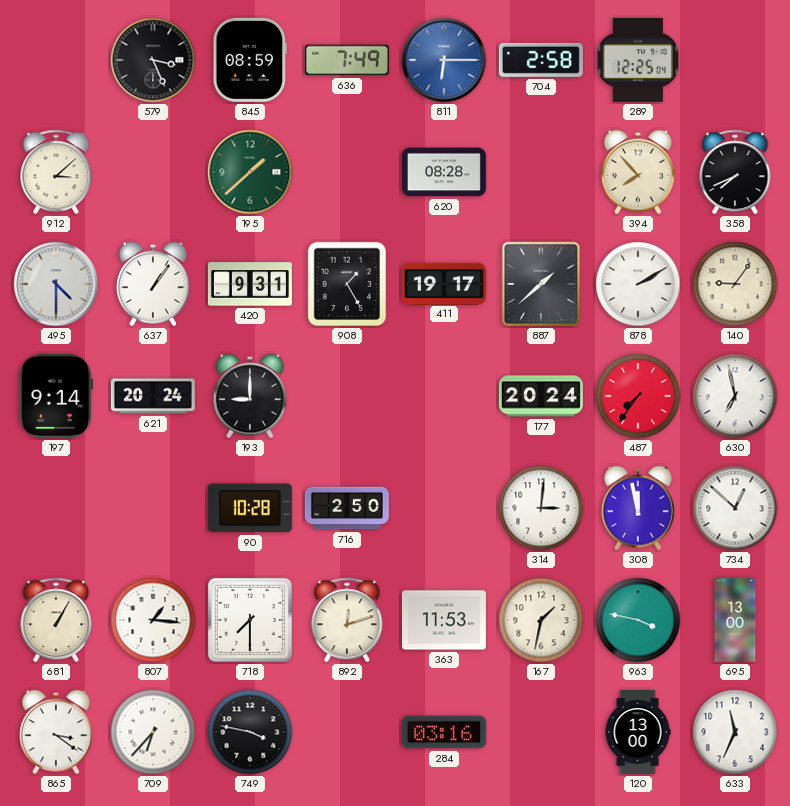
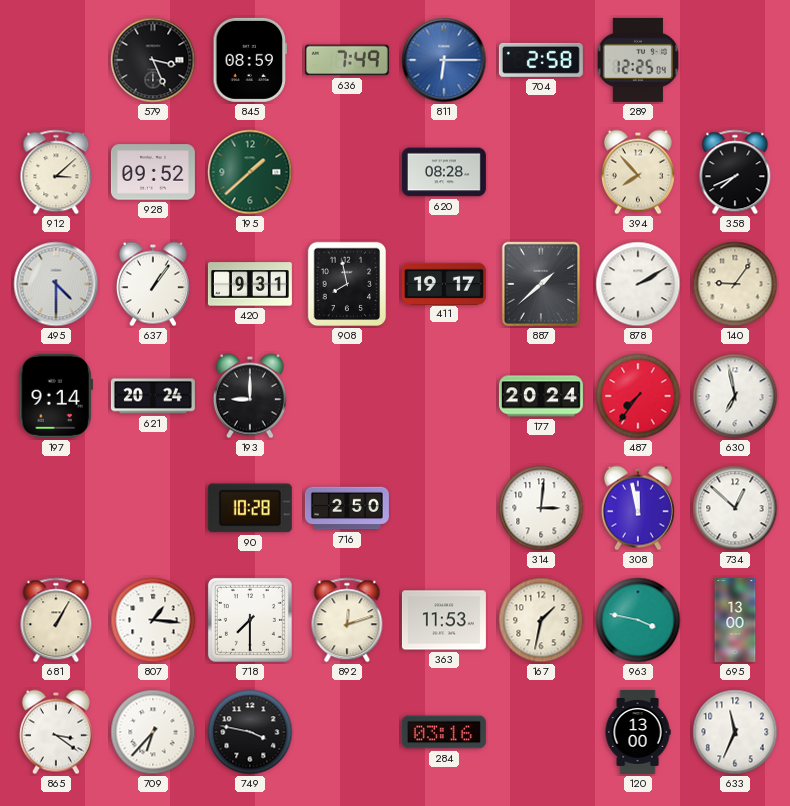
928: none -> 09:52
908: 1:25 -> 7:58
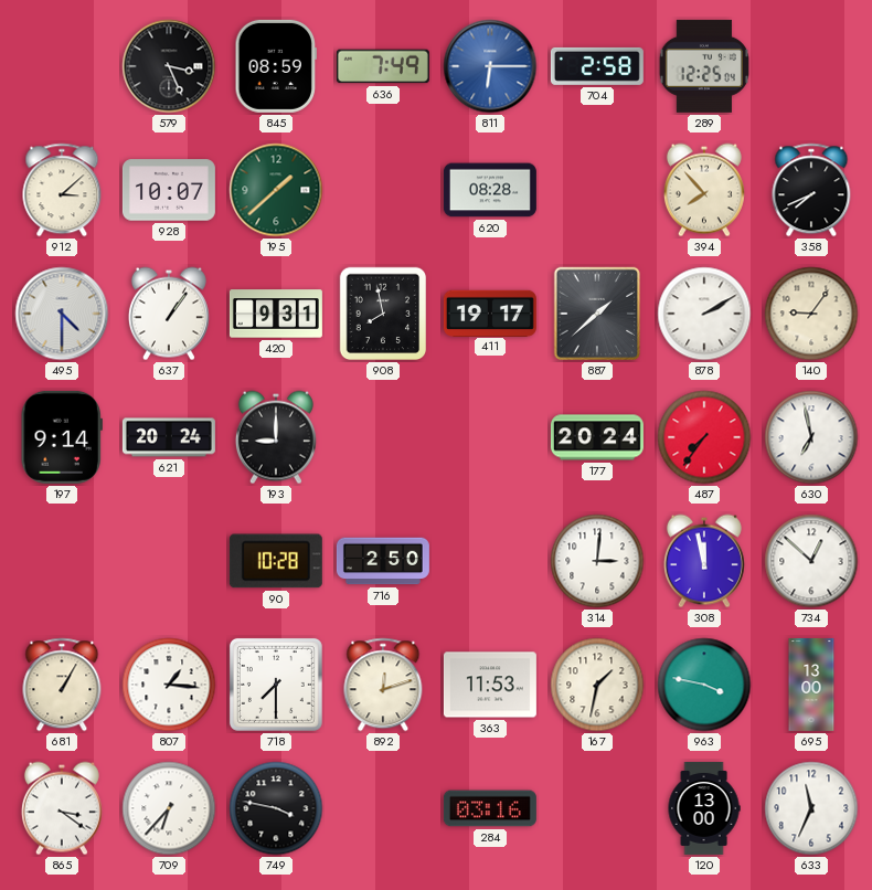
928: 09:52 -> 10:07
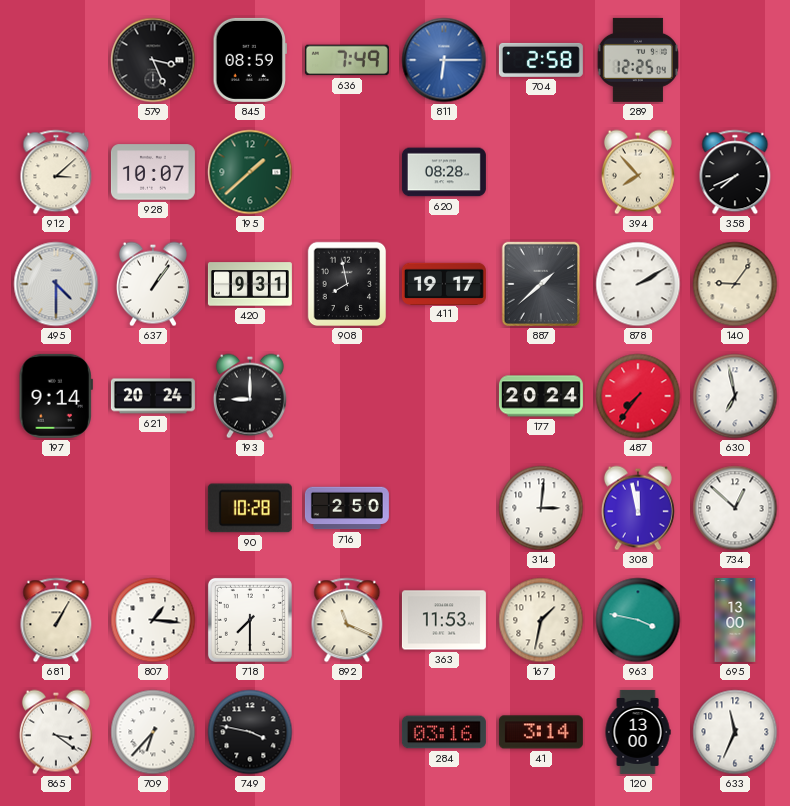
892: 12:12 -> 11:19
41: none -> 3:14
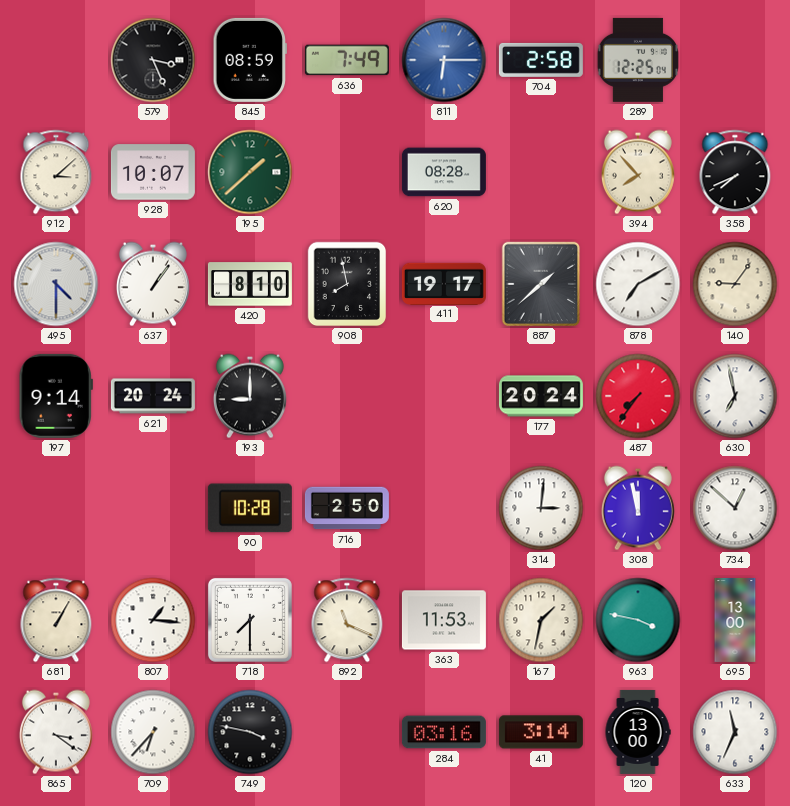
420: 9:31 -> 8:10
878: 2:10 -> 7:10
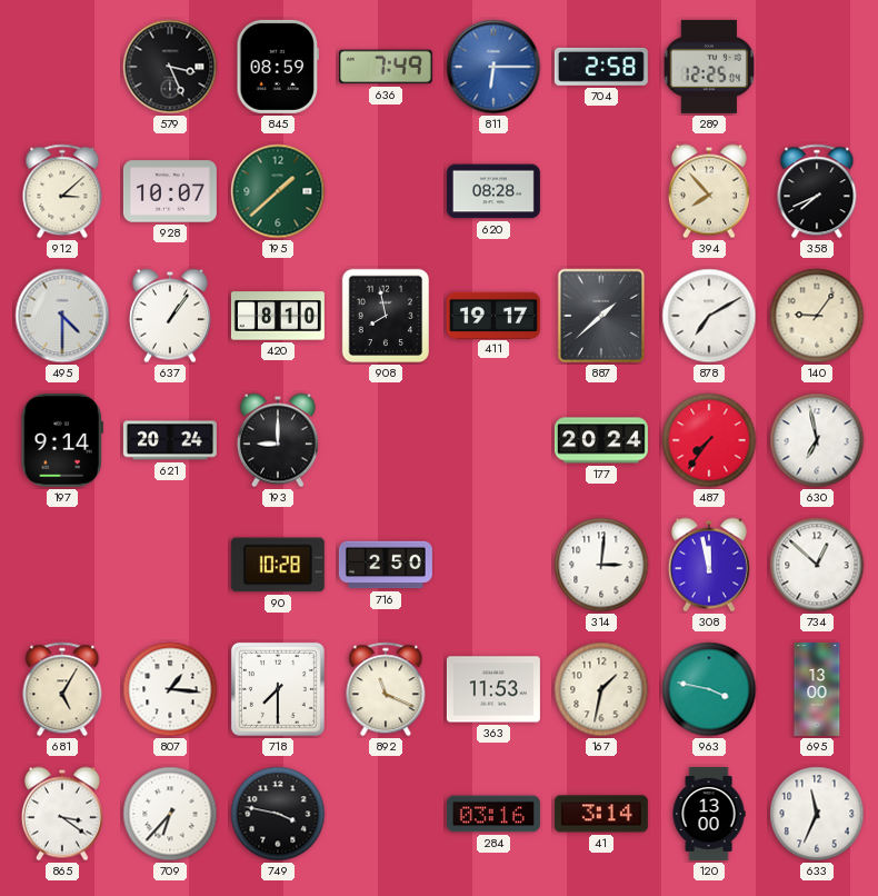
681: 1:05 -> 5:05
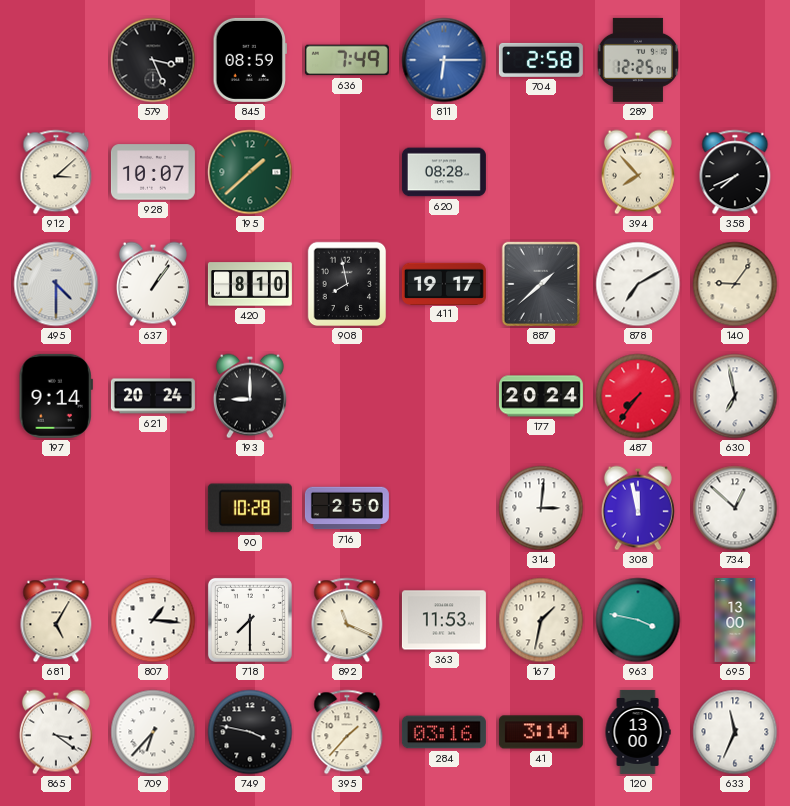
395: none -> 1:37
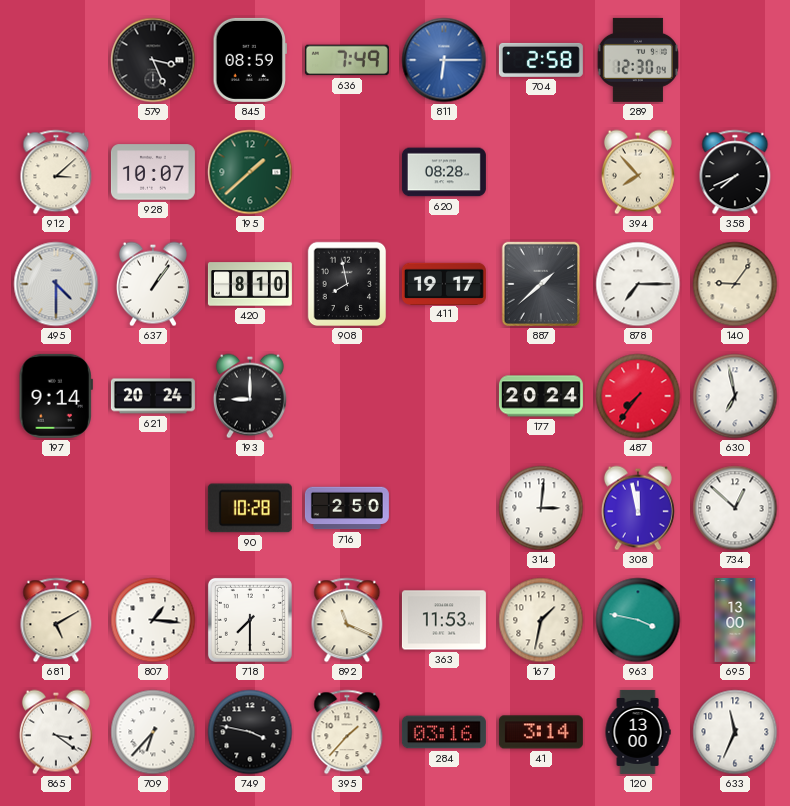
289: 12:25 -> 12:30
878: 7:10 -> 7:15
681: 5:05 -> 5:10
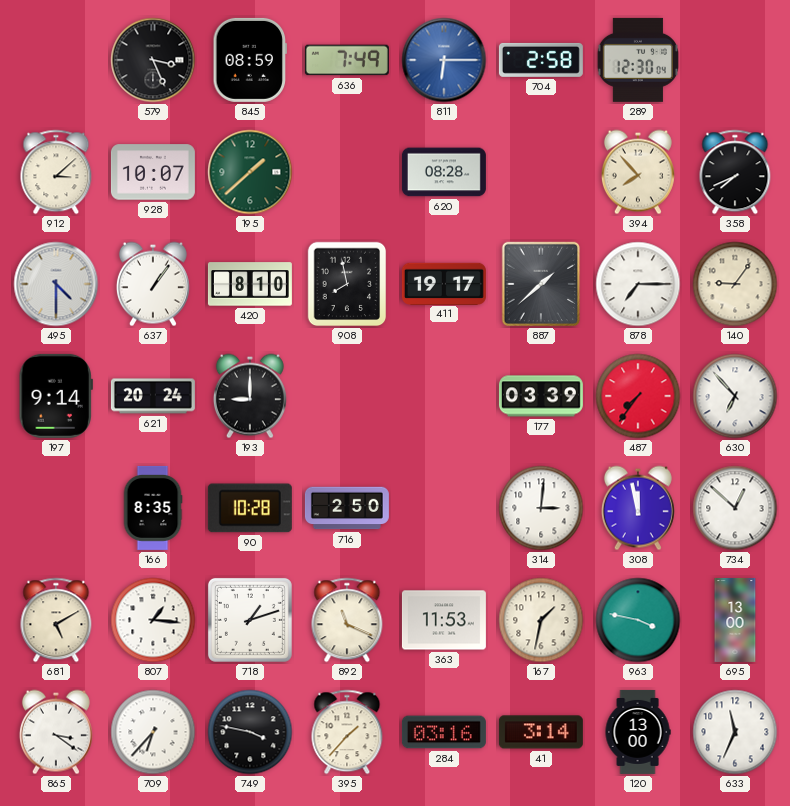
177: 20:24 -> 03:39
630: 6:58 -> 6:53
166: none -> 8:35
718: 7:30 -> 1:12
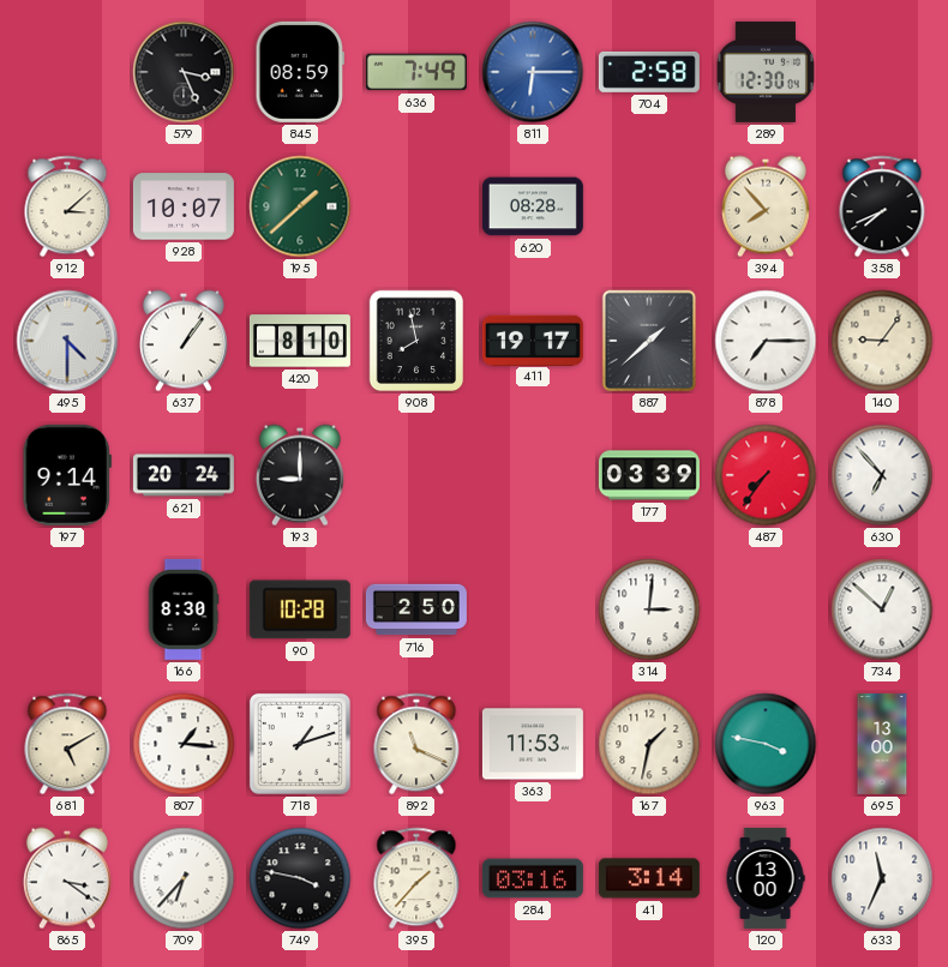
166: 8:35 -> 8:30
308: 11:58 -> none
